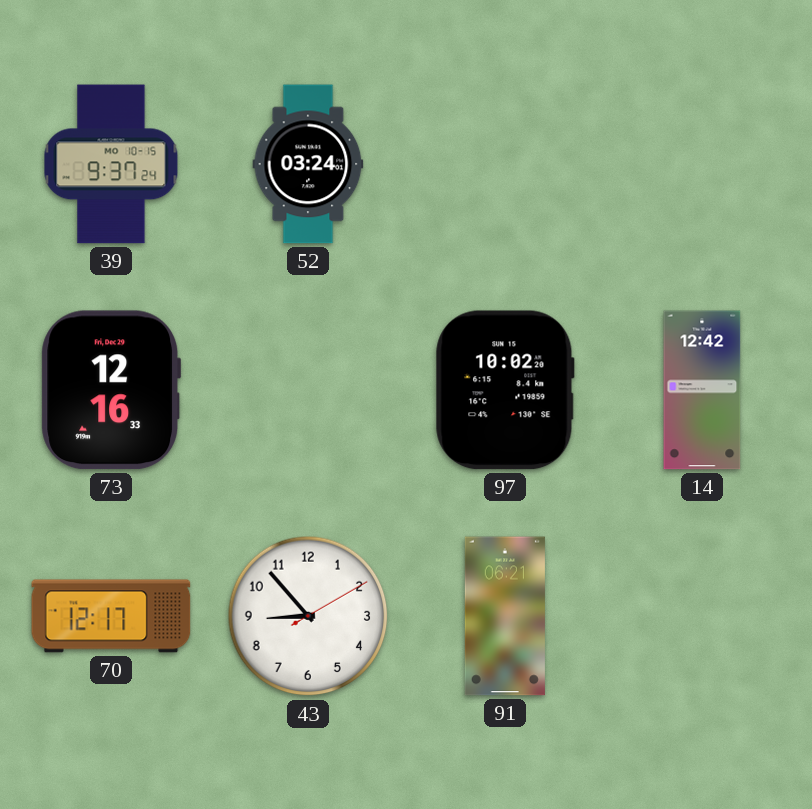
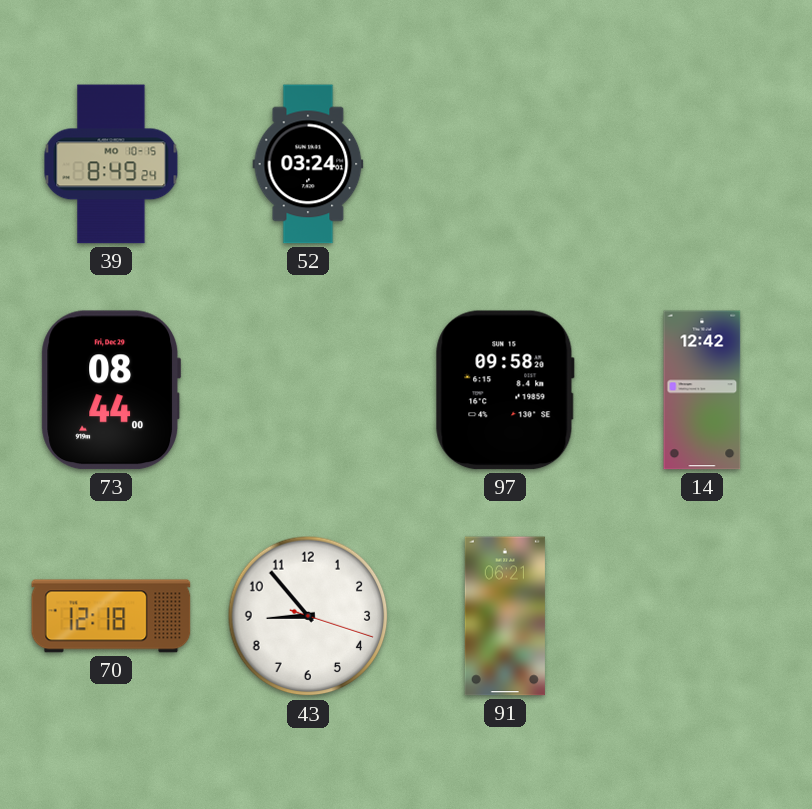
39: 9:37 -> 8:49
73: 12:16 -> 08:44
97: 10:02 -> 09:58
70: 12:17 -> 12:18
43: 8:53:10 -> 8:53:18
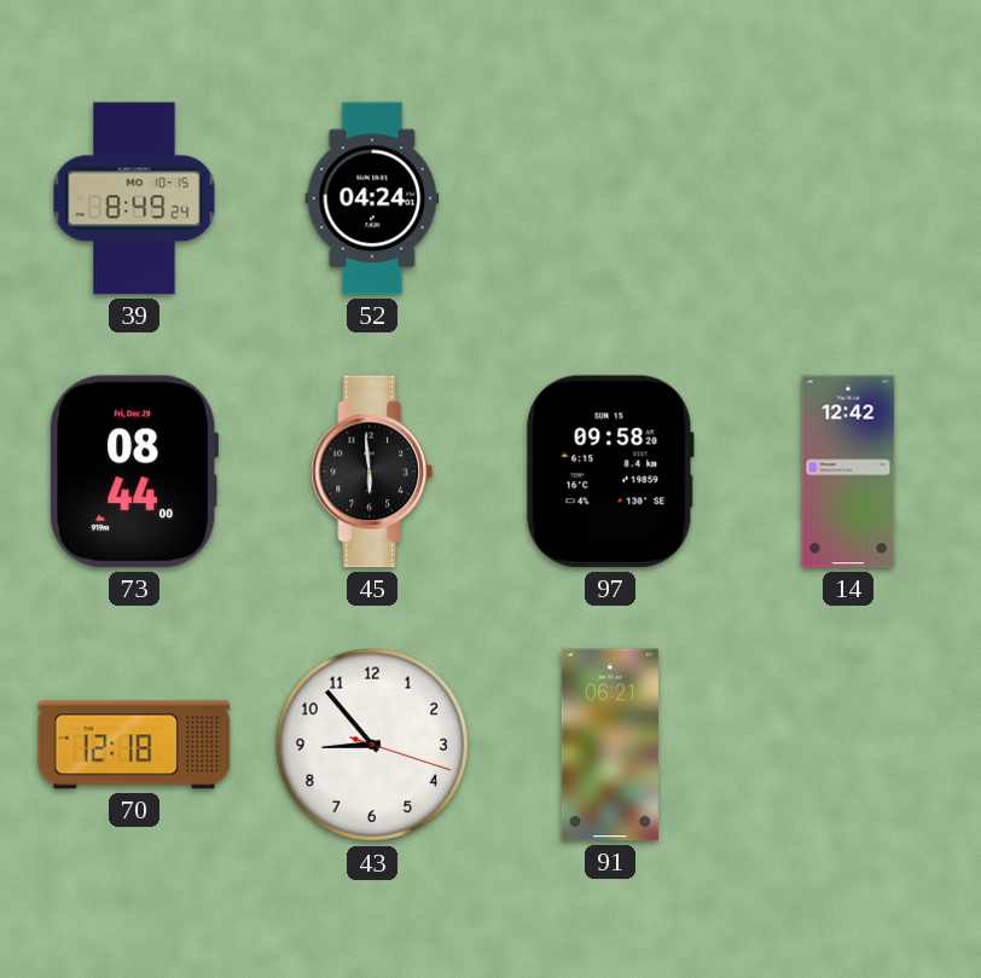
52: 03:24 -> 04:24
45: none -> 5:59
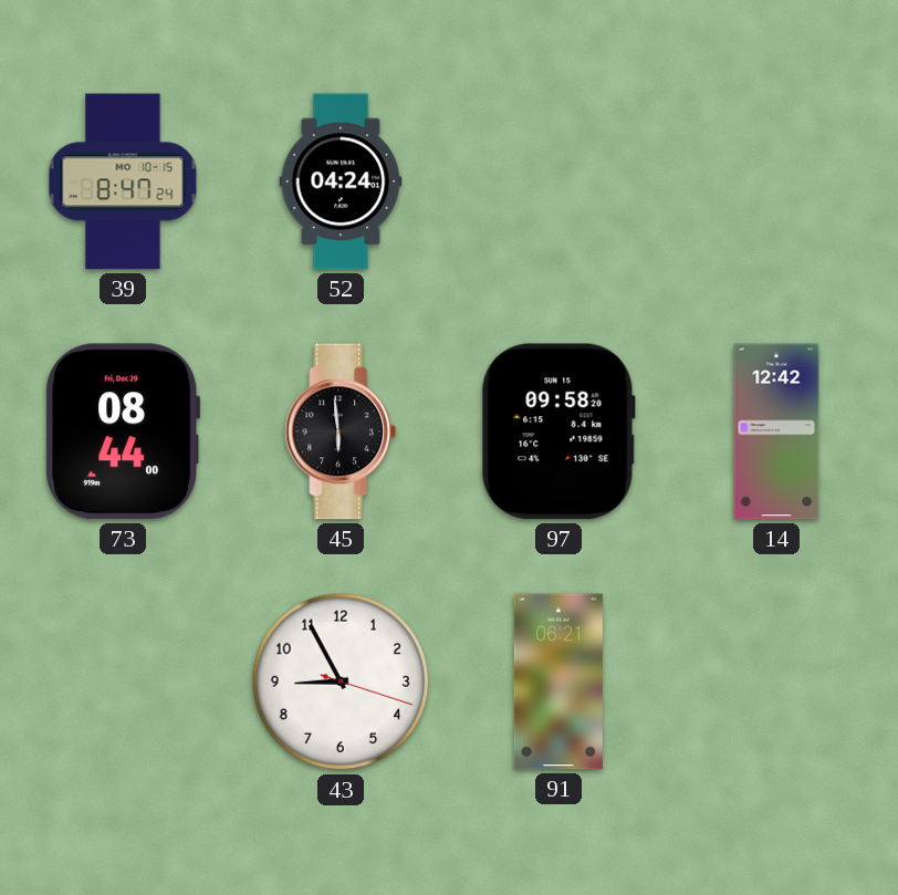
39: 8:49 -> 8:47
70: 12:18 -> none
43: 8:53 -> 8:55
